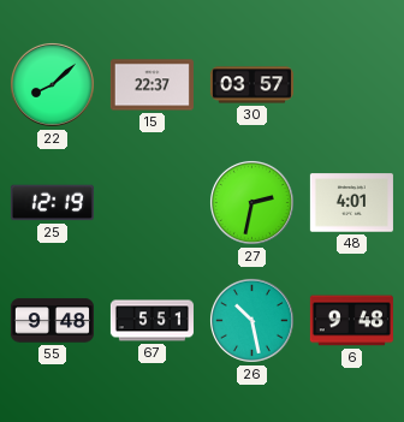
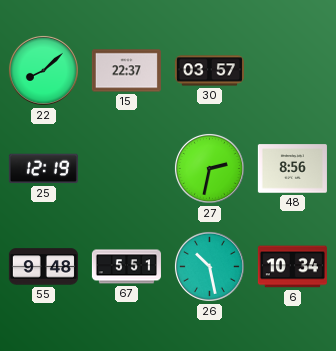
48: 4:01 -> 8:56
6: 9:48 -> 10:34
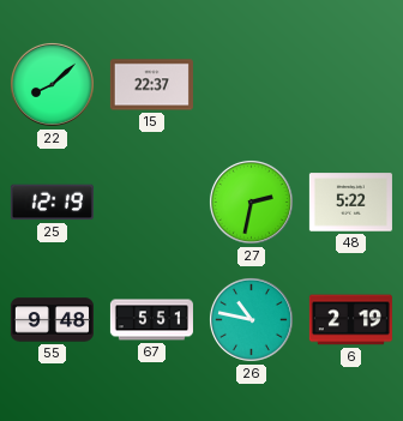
30: 03:57 -> none
48: 8:56 -> 5:22
26: 10:28 -> 10:47
6: 10:34 -> 2:19
